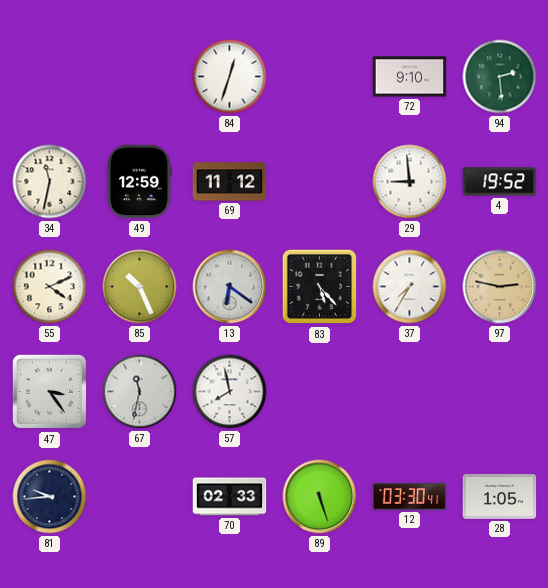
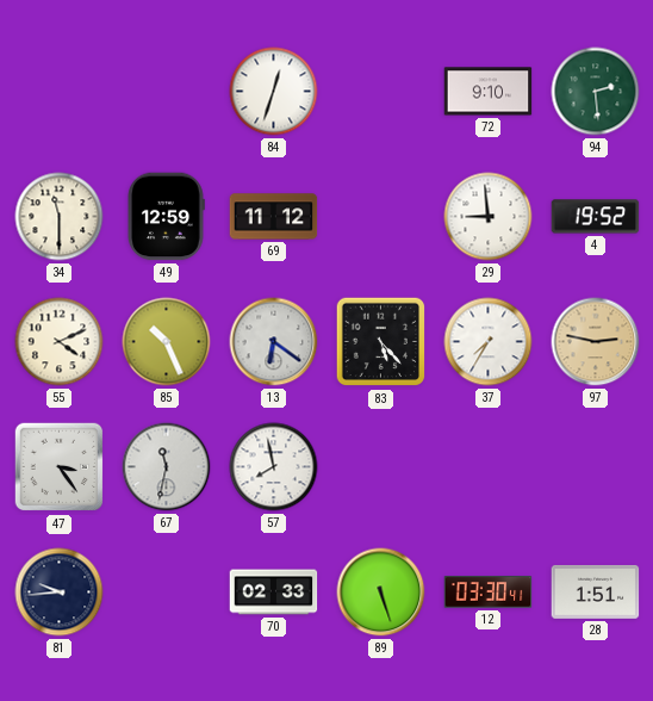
34: 11:32 -> 11:30
28: 1:05 -> 1:51
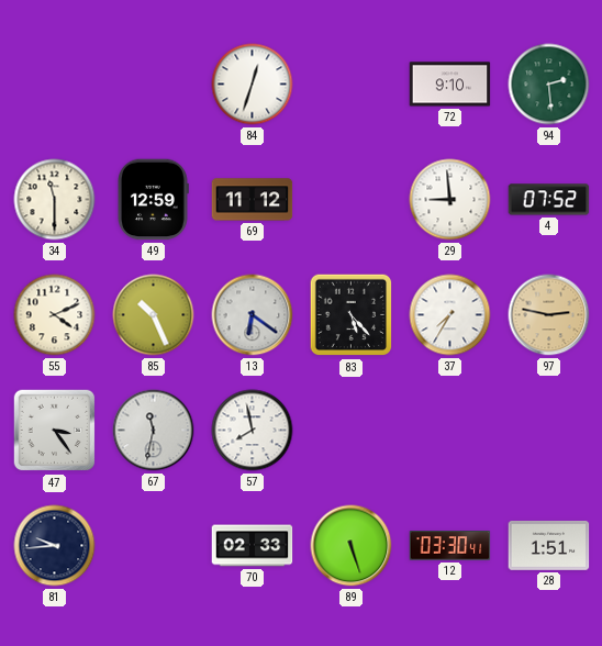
4: 19:52 -> 07:52
